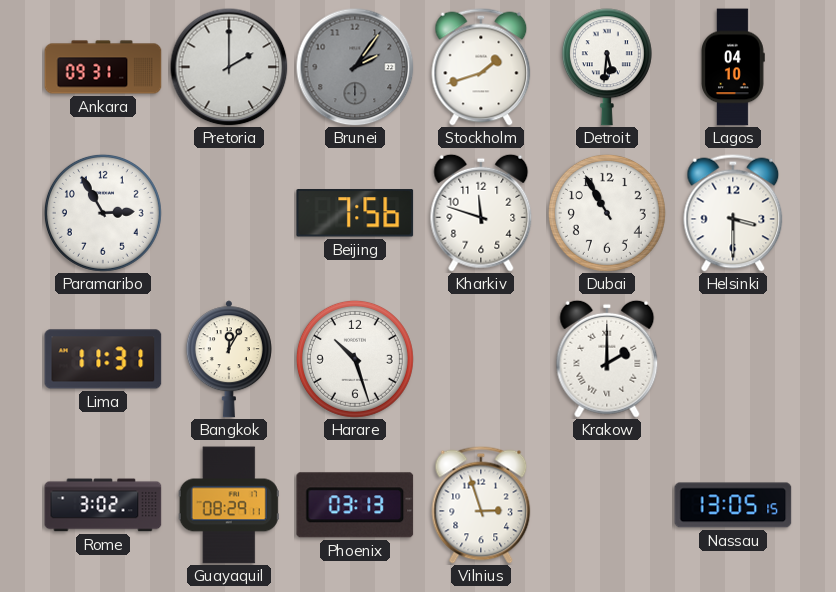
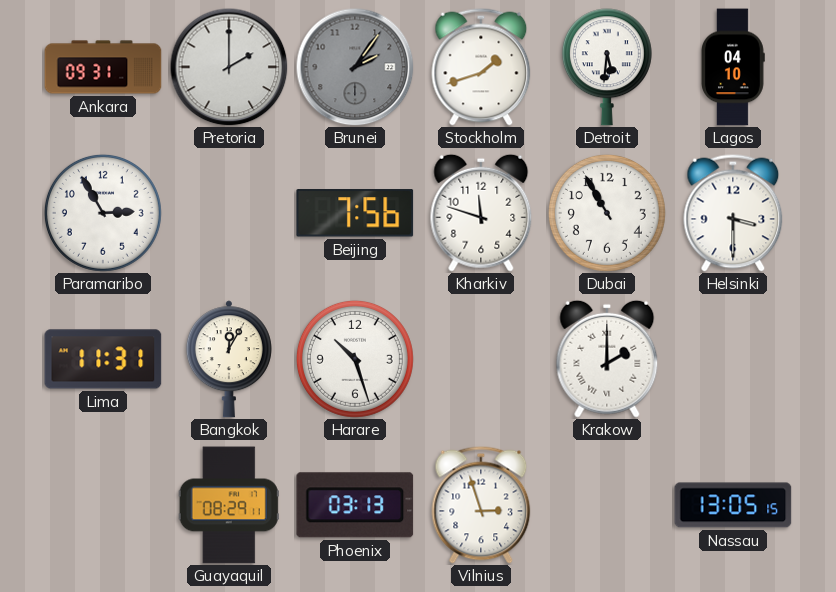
Rome: 3:02 -> none
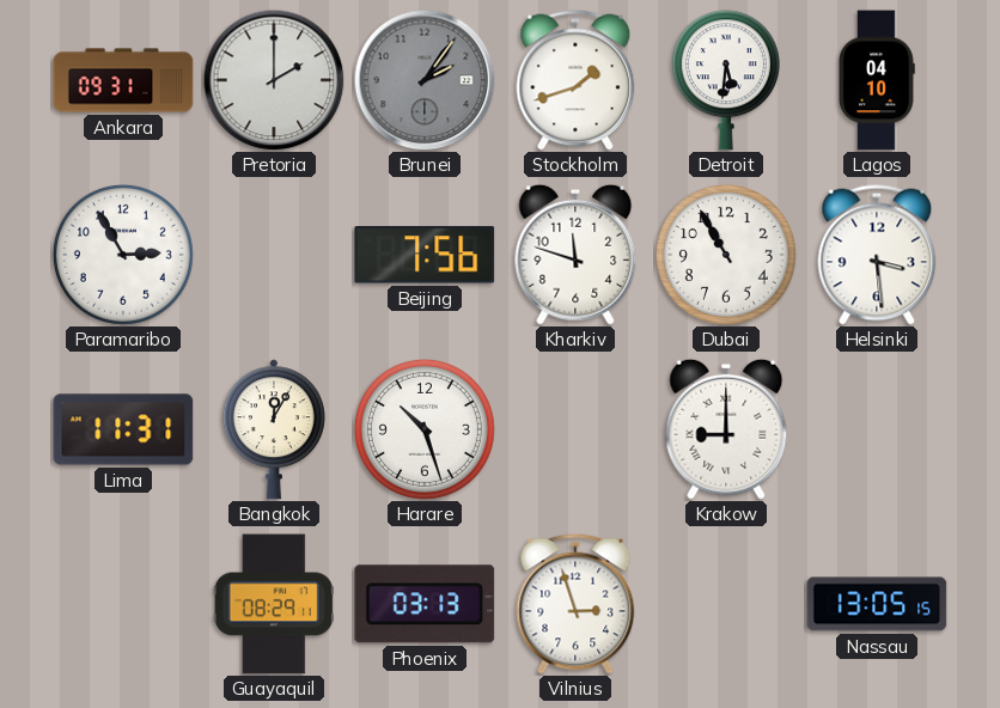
Helsinki: 3:30 -> 3:29
Krakow: 2:00 -> 9:00
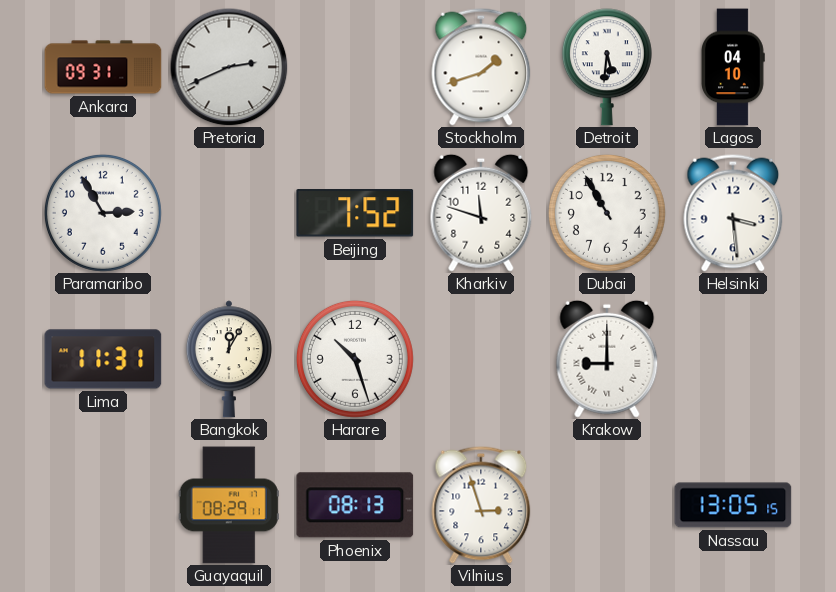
Pretoria: 2:00 -> 2:41
Brunei: 2:06 -> none
Beijing: 7:56 -> 7:52
Phoenix: 03:13 -> 08:13
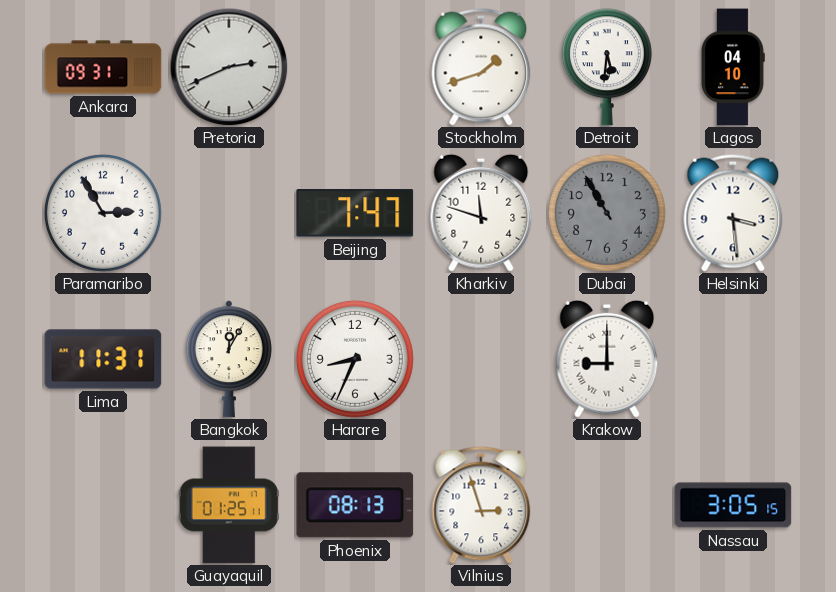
Beijing: 7:52 -> 7:47
Dubai dial: white -> grey
Harare: 10:27 -> 8:34
Guayaquil: 08:29 -> 01:25
Nassau: 13:05 -> 3:05
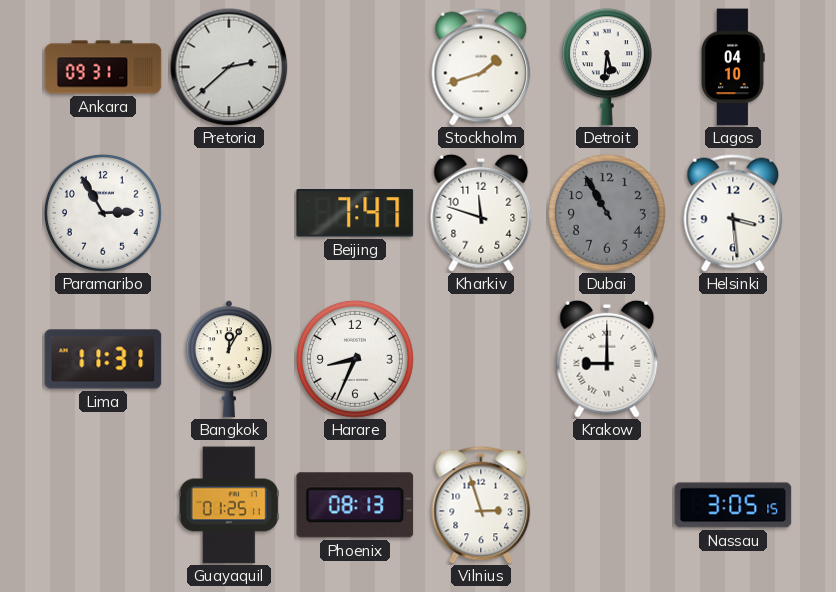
Pretoria: 2:41 -> 2:38
